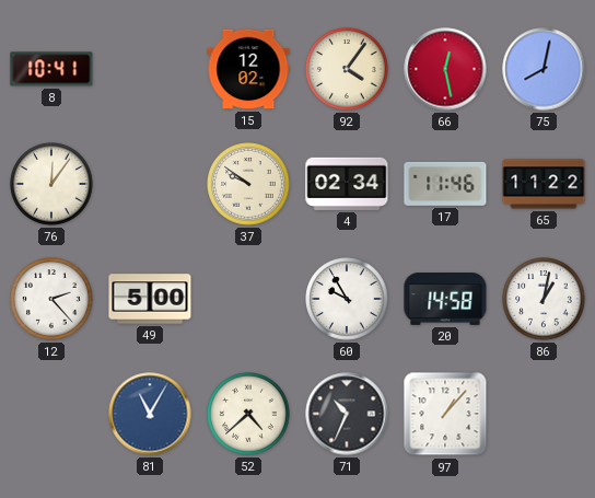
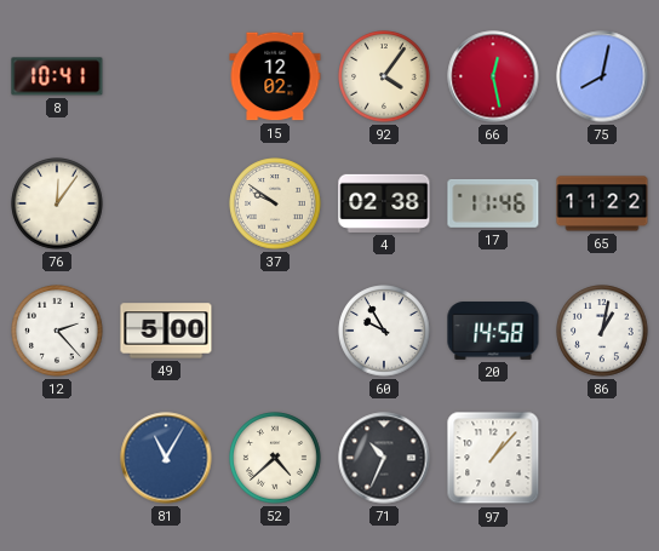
4: 02:34 -> 02:38
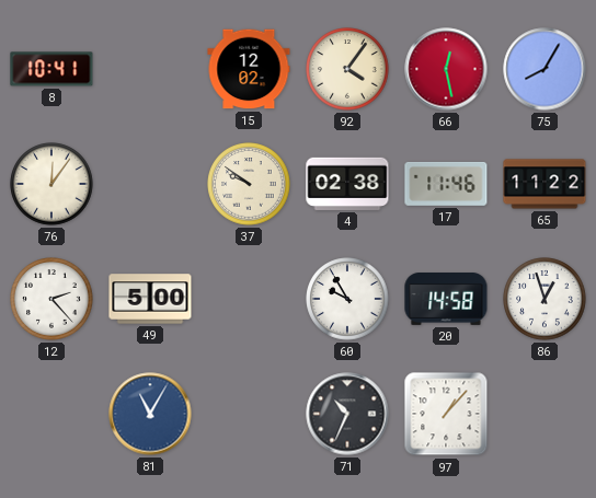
75: 8:02 -> 8:05
86: 1:02 -> 12:57
52: 4:38 -> none
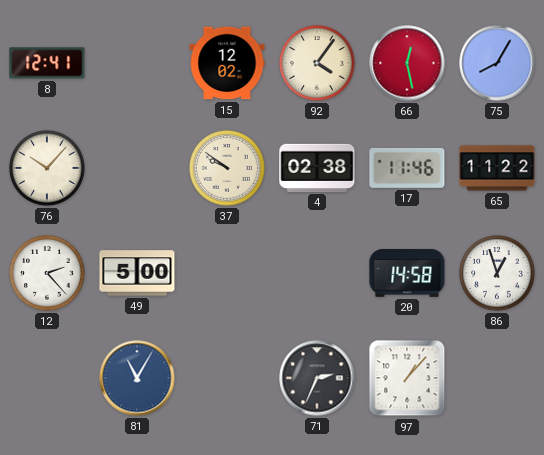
8: 10:41 -> 12:41
76: 12:06 -> 10:07
60: 9:55 -> none
71: 10:34 -> 2:34
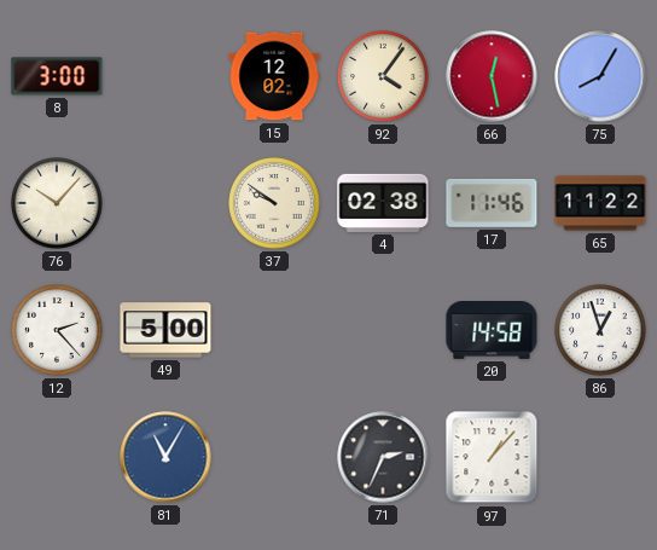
8: 12:41 -> 3:00
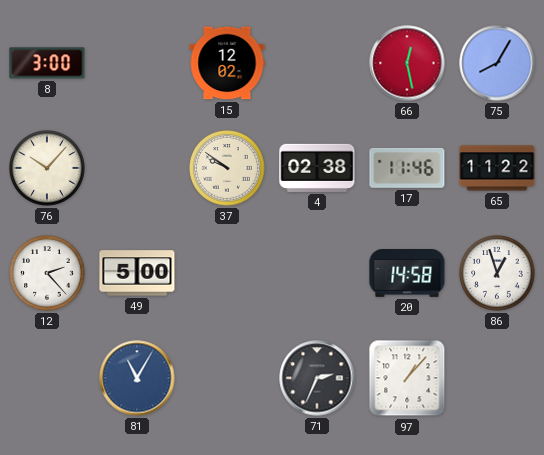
92: 4:06 -> none
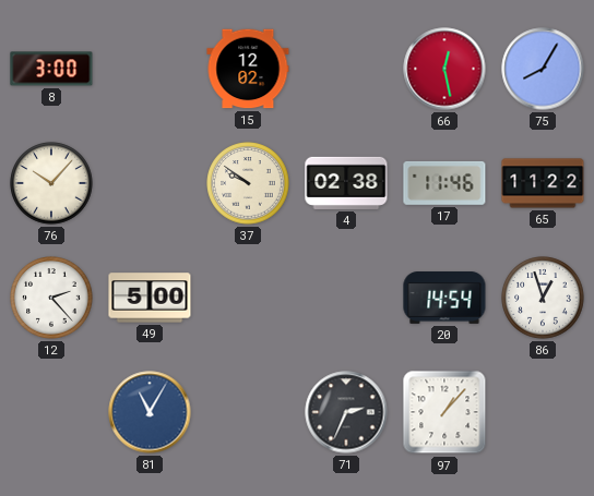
20: 14:58 -> 14:54
